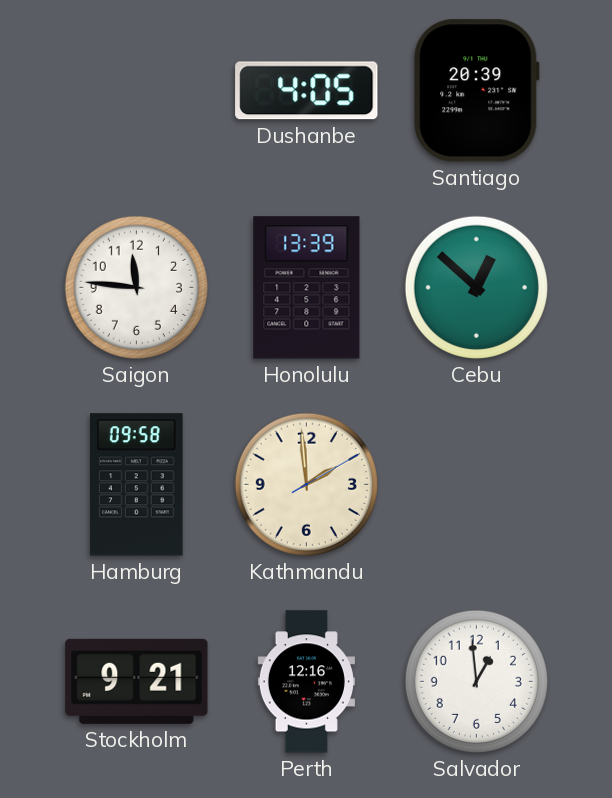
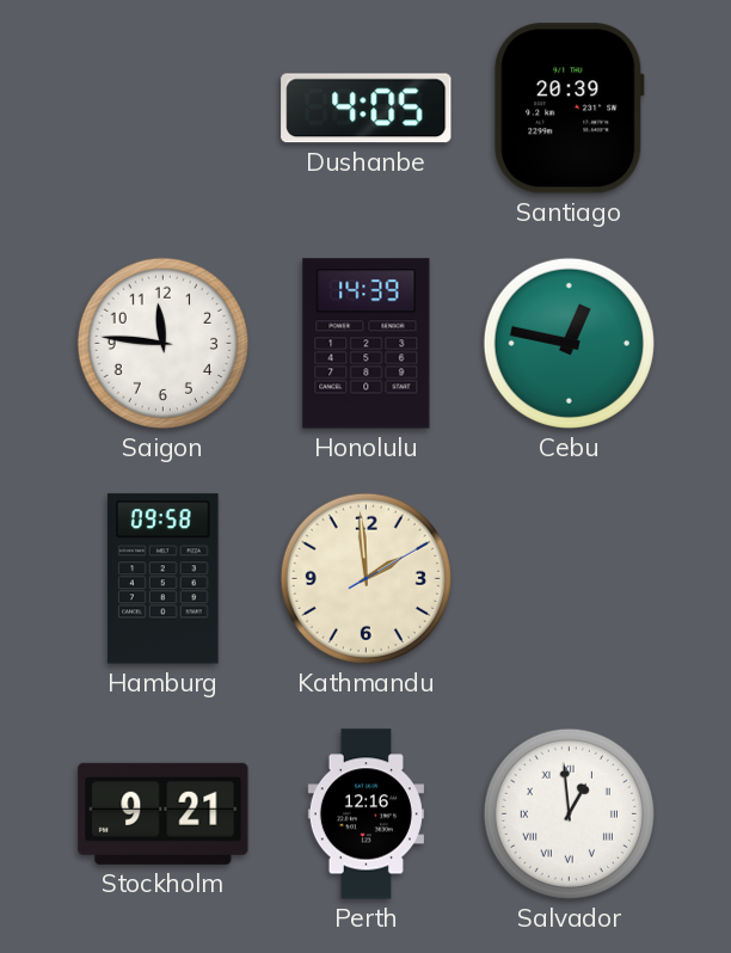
Honolulu: 13:39 -> 14:39
Cebu: 12:52 -> 12:47
Salvador numerals: Arabic -> Roman
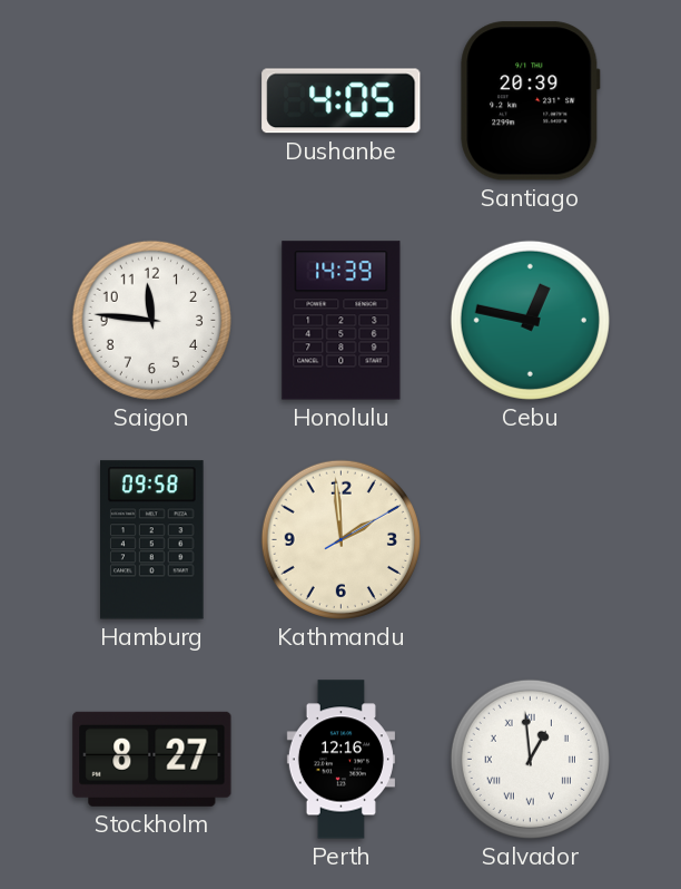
Stockholm: 9:21 -> 8:27
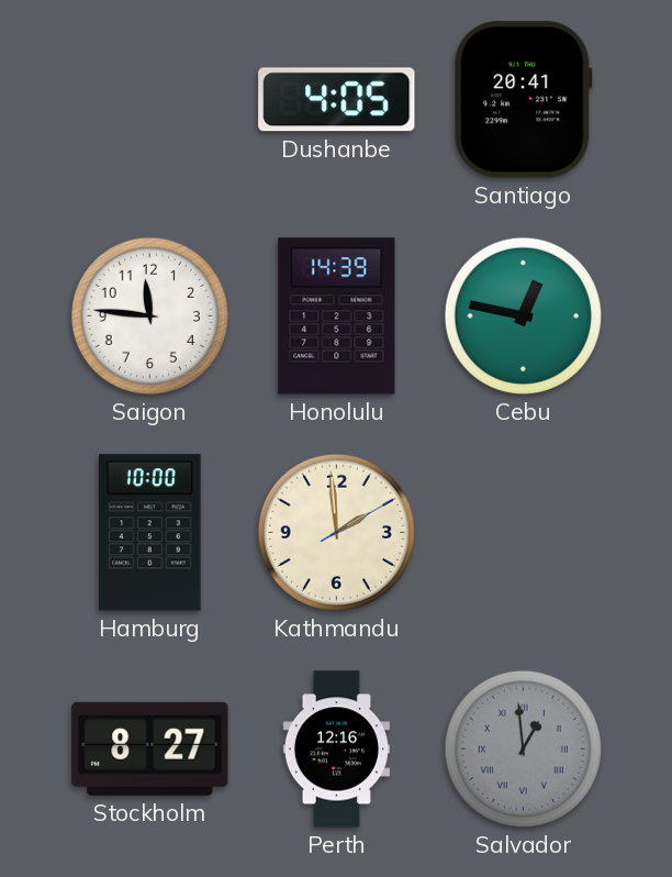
Santiago: 20:39 -> 20:41
Hamburg: 09:58 -> 10:00
Salvador dial: white -> grey
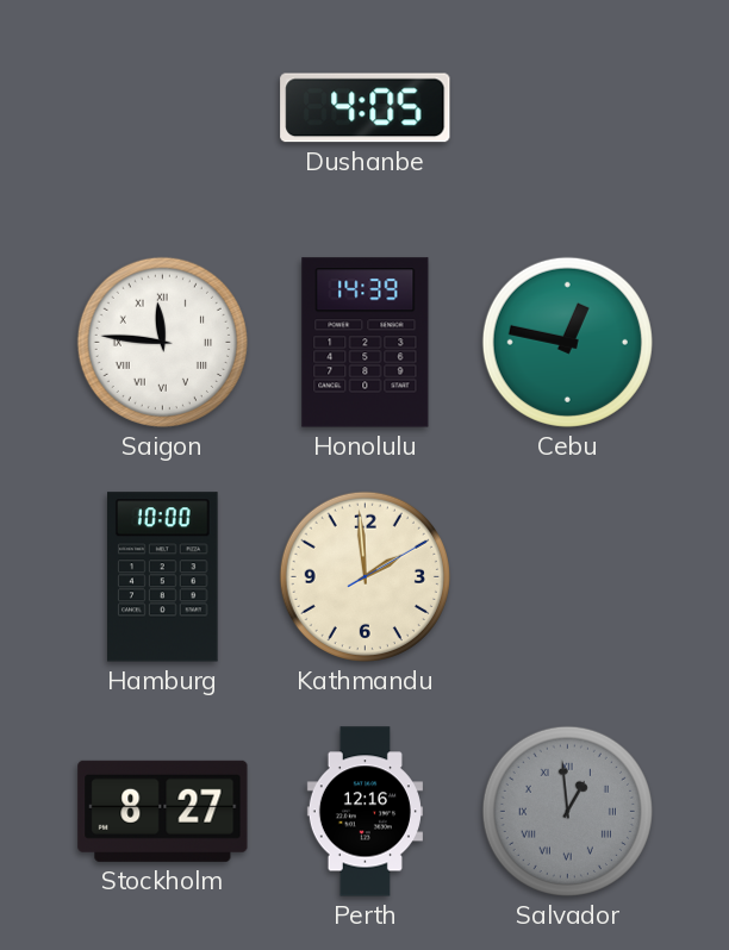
Santiago: 20:41 -> none
Saigon numerals: Arabic -> Roman
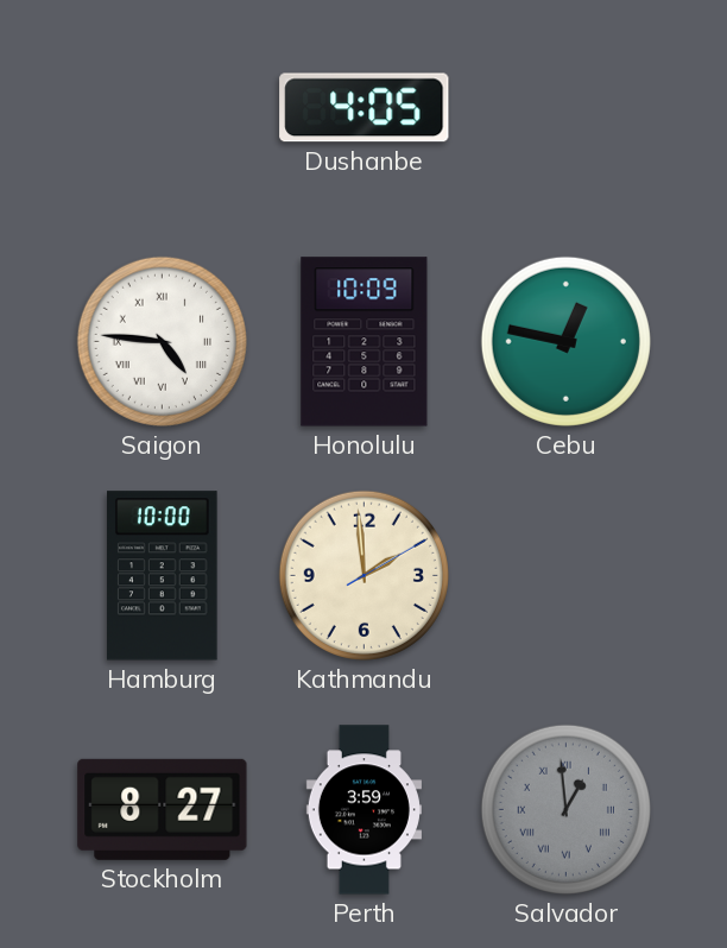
Saigon: 11:46 -> 4:46
Honolulu: 14:39 -> 10:09
Perth: 12:16 -> 3:59
